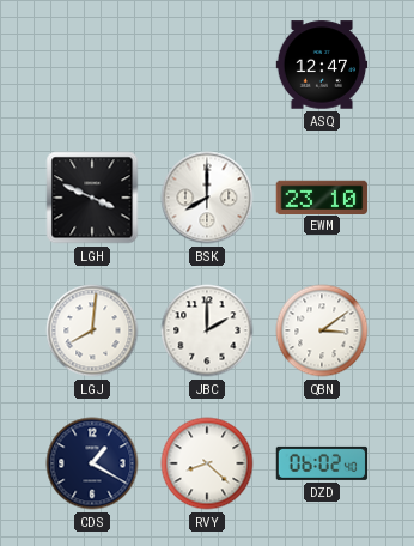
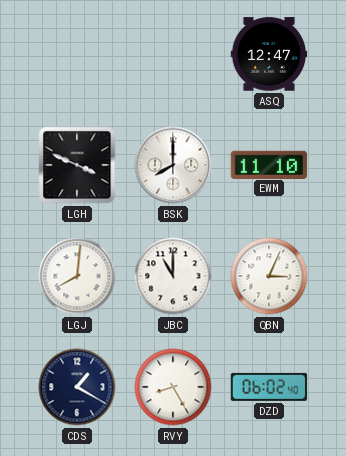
EWM: 23:10 -> 11:10
JBC: 2:00 -> 11:00
QBN: 3:09 -> 3:04
RVY: 8:22 -> 8:25
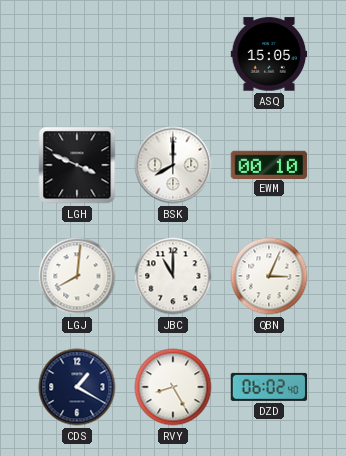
ASQ: 12:47 -> 15:05
EWM: 11:10 -> 00:10
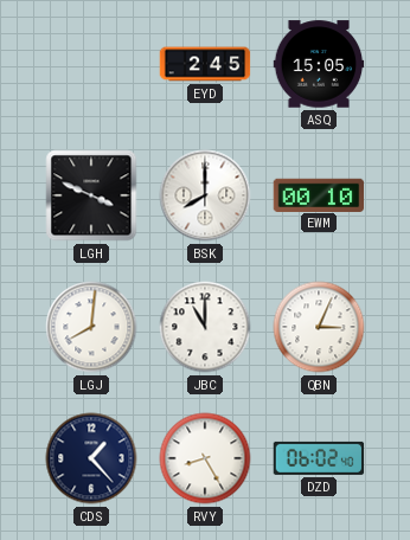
EYD: none -> 2:45
CDS: 1:20 -> 1:23
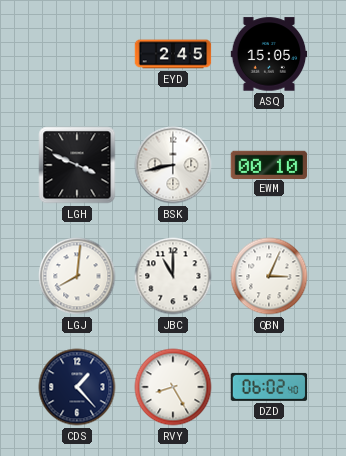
BSK: 8:00 -> 8:43
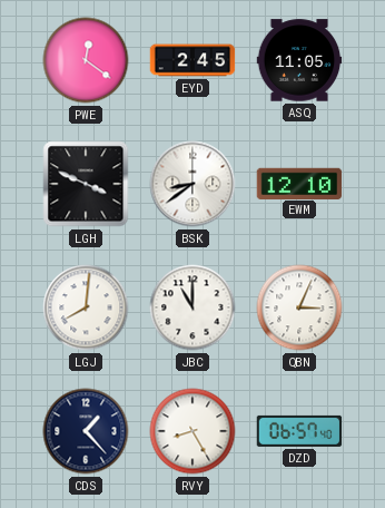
PWE: none -> 12:21
ASQ: 15:05 -> 11:05
BSK: 8:43 -> 8:39
EWM: 00:10 -> 12:10
DZD: 06:02 -> 06:57
